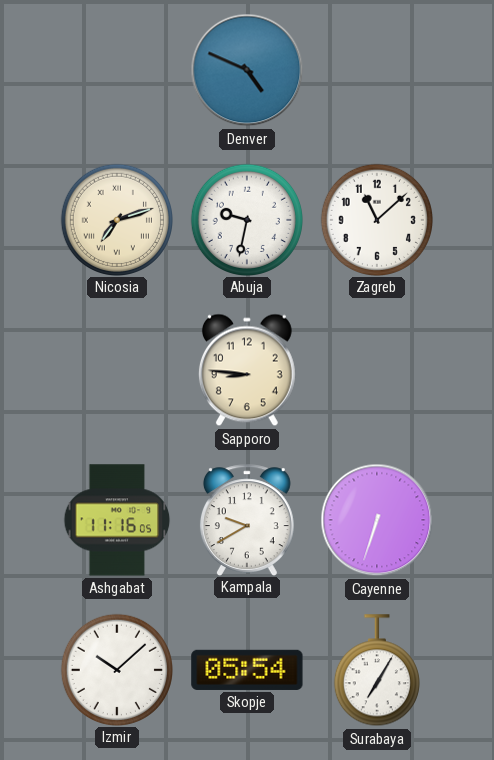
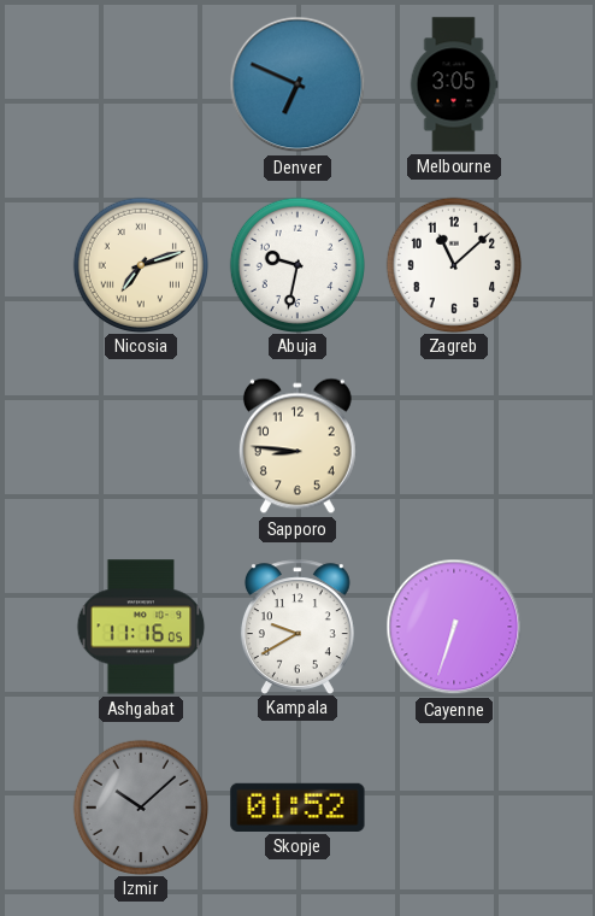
Denver: 4:49 -> 6:49
Melbourne: none -> 3:05
Izmir dial: white -> grey
Skopje: 05:54 -> 01:52
Surabaya: 7:05 -> none
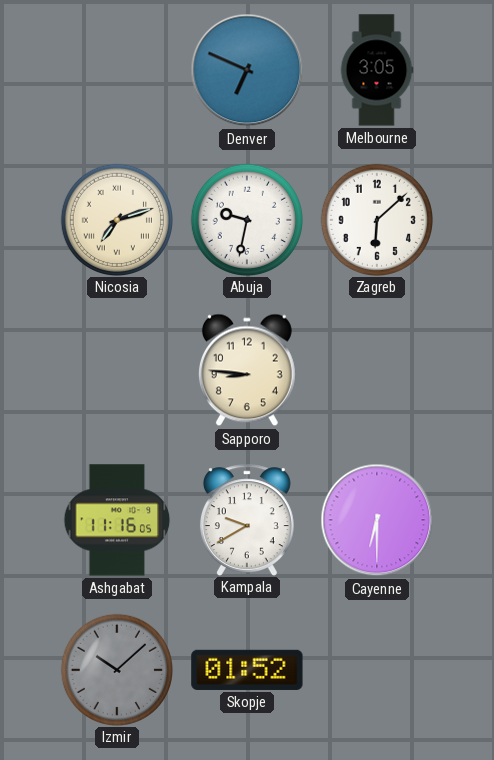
Zagreb: 11:08 -> 6:08
Cayenne: 6:33 -> 6:30
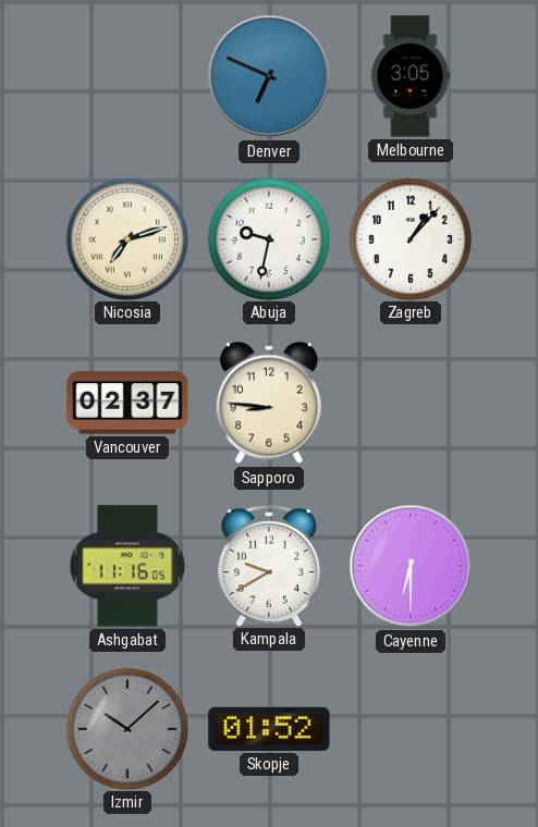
Zagreb: 6:08 -> 1:07
Vancouver: none -> 02:37
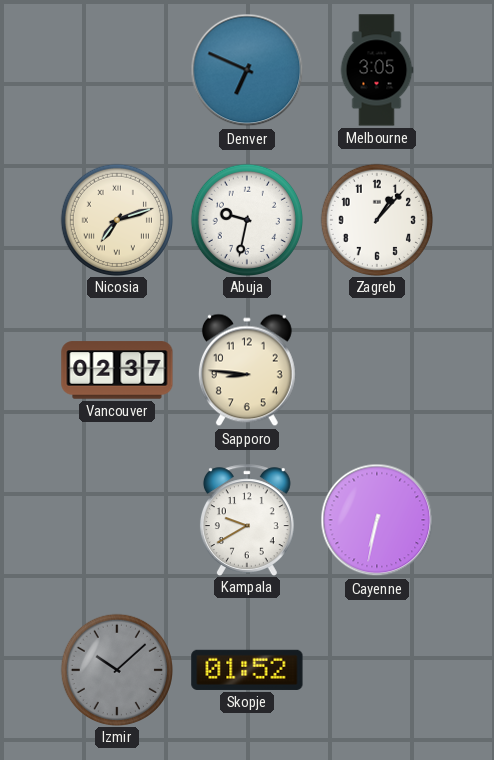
Ashgabat: 11:16 -> none
Cayenne: 6:30 -> 6:32
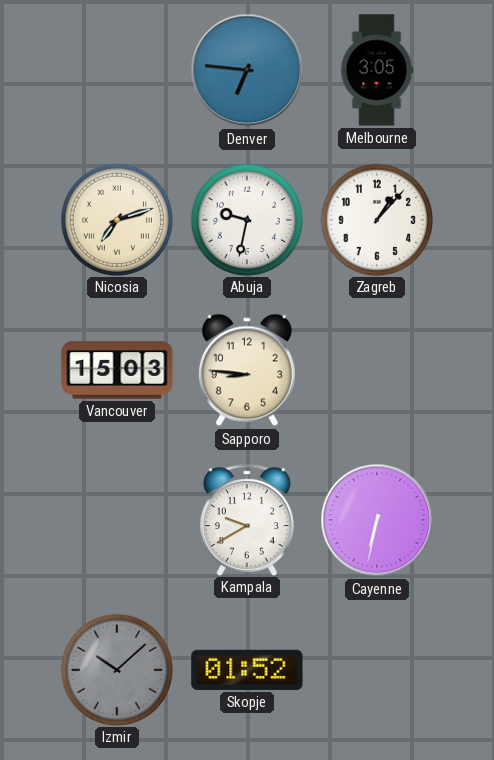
Denver: 6:49 -> 6:46
Vancouver: 02:37 -> 15:03
